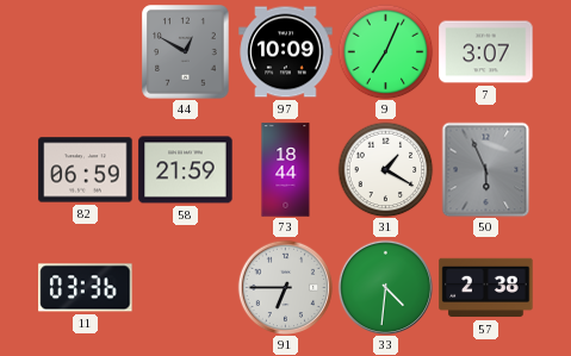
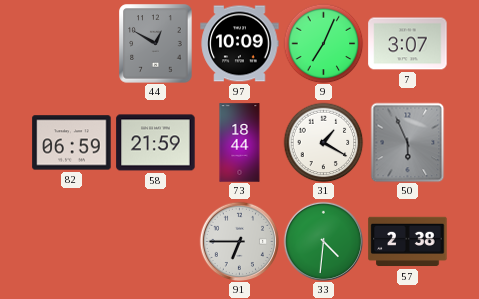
11: 03:36 -> none
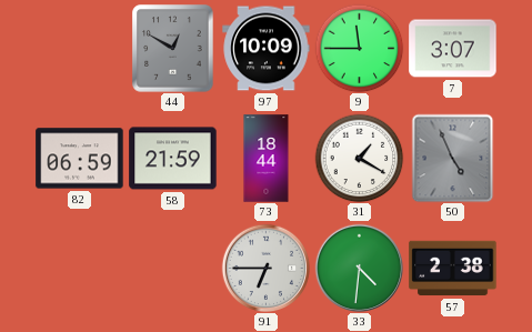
9: 7:04 -> 11:45
50: 5:56 -> 4:56
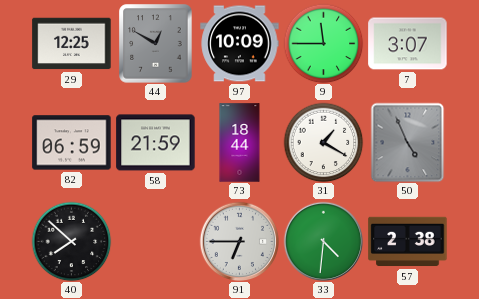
29: none -> 12:25
40: none -> 7:52
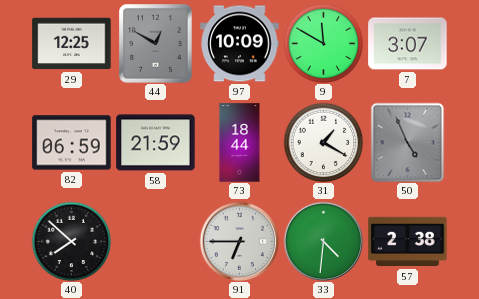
9: 11:45 -> 11:50
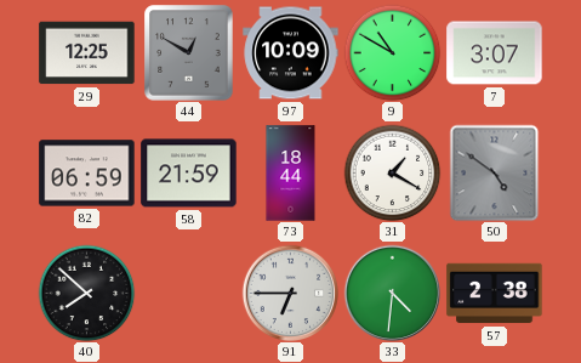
9: 11:50 -> 10:50
50: 4:56 -> 4:51
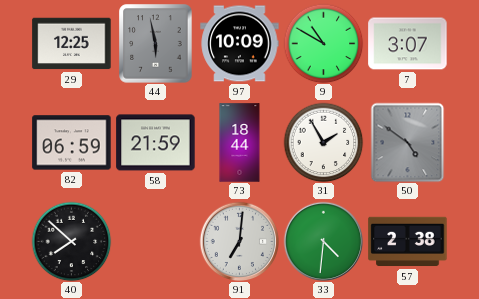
44: 12:50 -> 5:58
31: 1:20 -> 1:55
91: 6:45 -> 7:01
